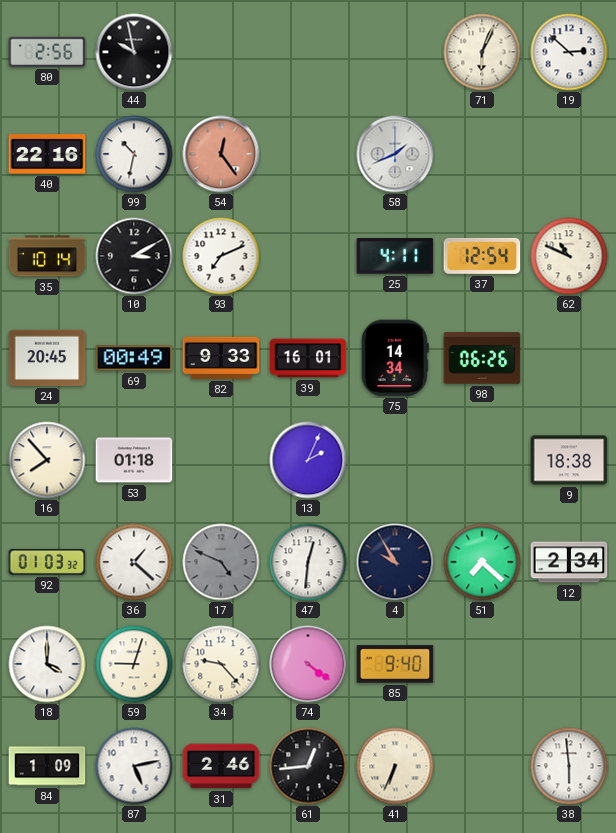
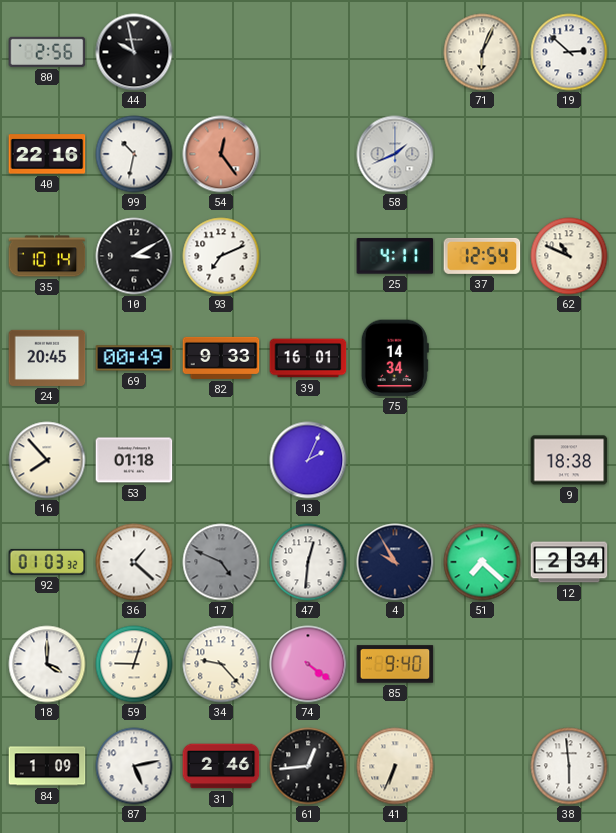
98: 06:26 -> none
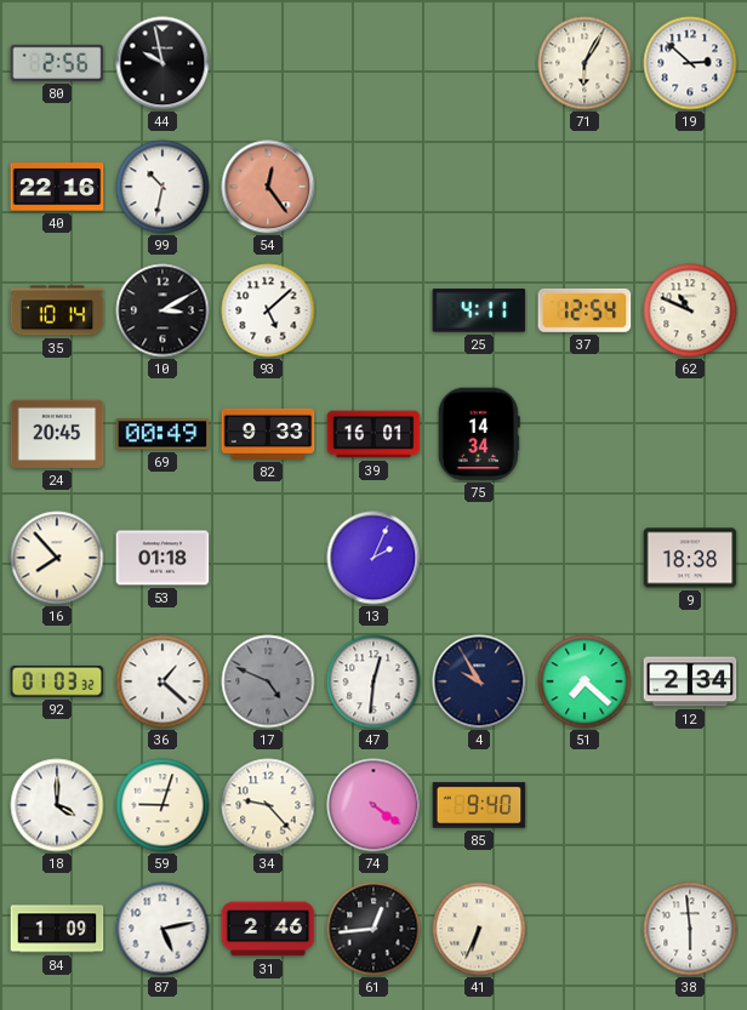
71: 6:04 -> 6:05
58: 1:41 -> none
93: 7:11 -> 5:08
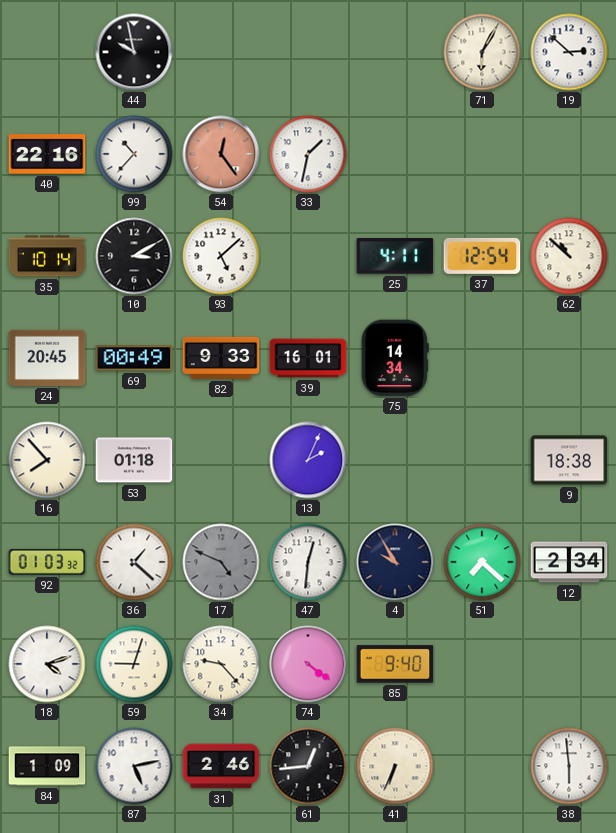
80: 2:56 -> none
99: 10:32 -> 10:37
33: none -> 1:32
62: 10:49 -> 10:52
18: 4:00 -> 4:12
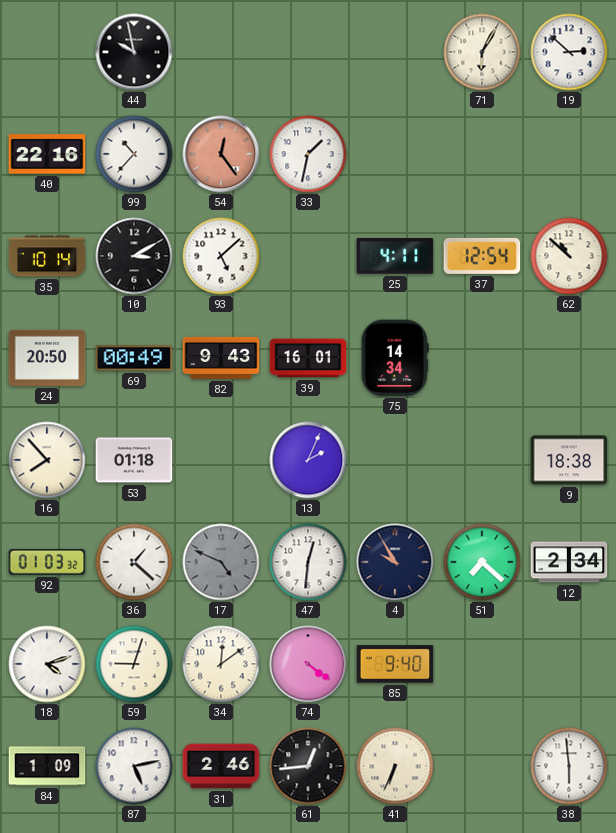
24: 20:45 -> 20:50
82: 9:33 -> 9:43
34: 9:23 -> 12:09
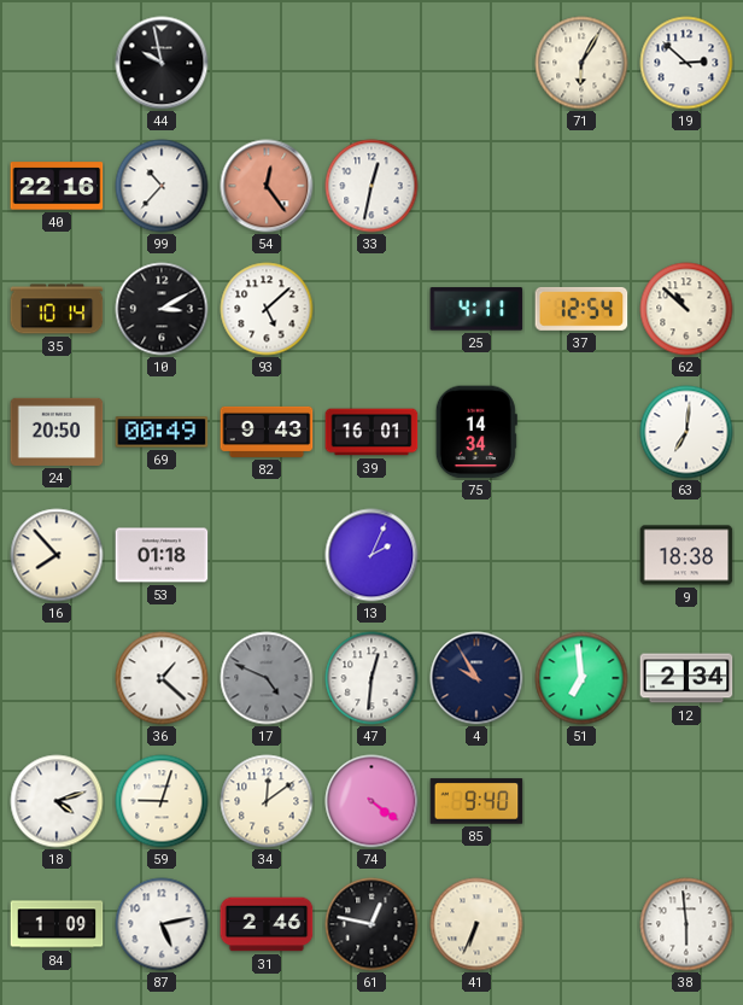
33: 1:32 -> 12:32
63: none -> 7:01
92: 01:03 -> none
51: 7:22 -> 6:59
61: 12:44 -> 12:47
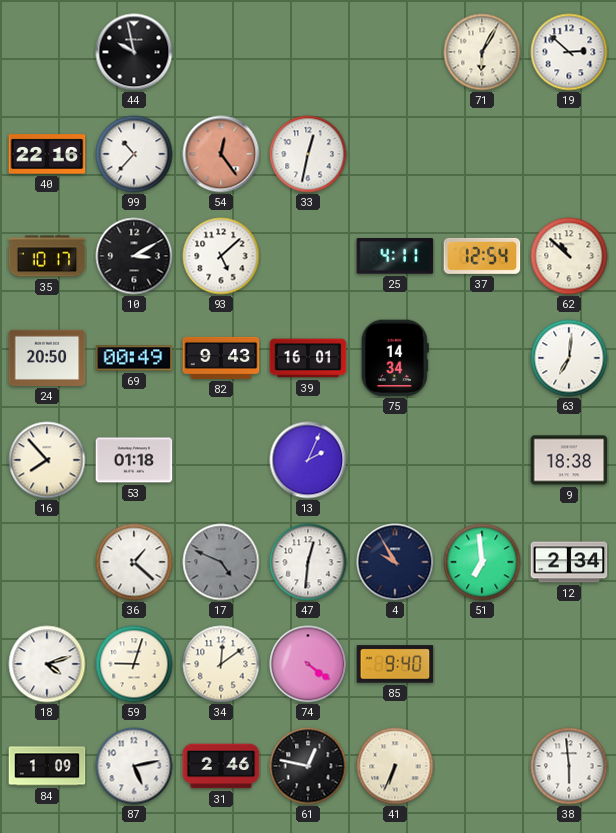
35: 10:14 -> 10:17
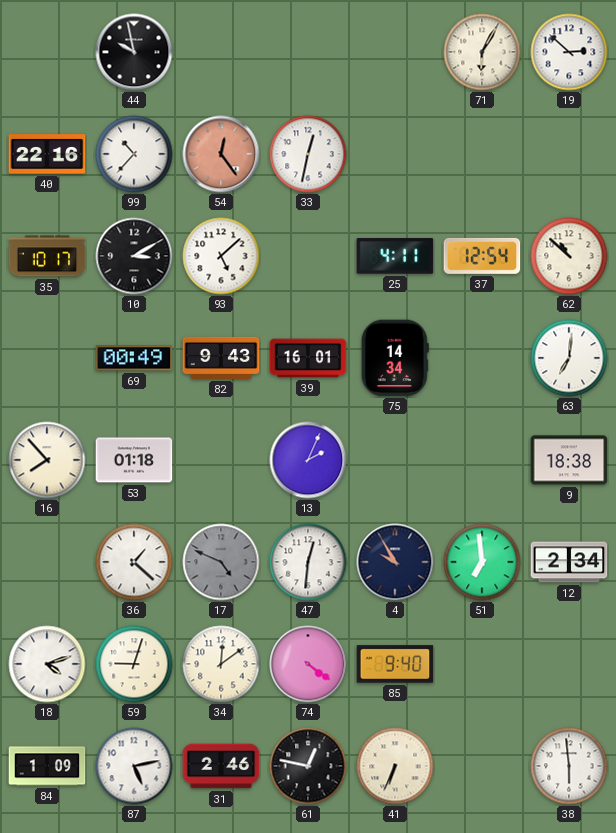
24: 20:50 -> none
